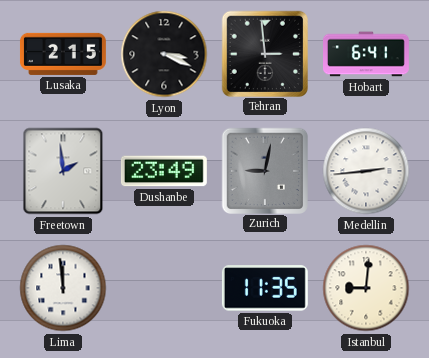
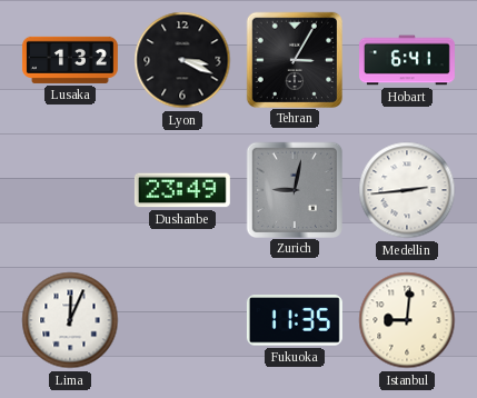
Lusaka: 2:15 -> 1:32
Tehran: 2:59 -> 3:05
Freetown: 1:59 -> none
Lima: 11:59 -> 12:04
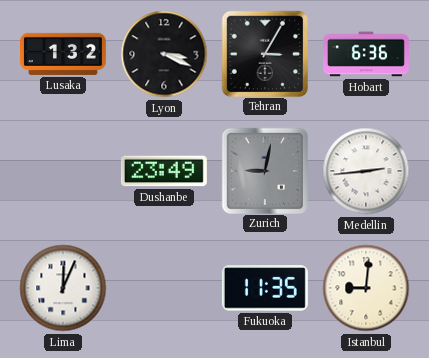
Hobart: 6:41 -> 6:36
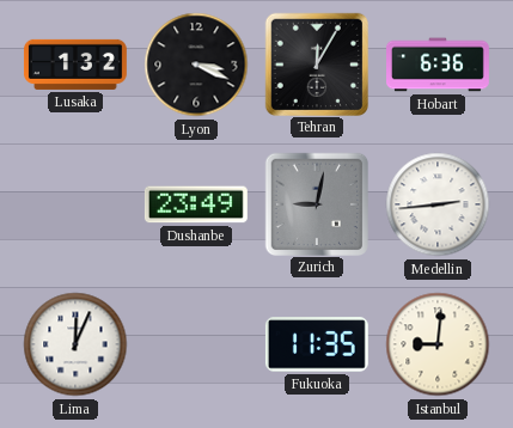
Tehran: 3:05 -> 12:05
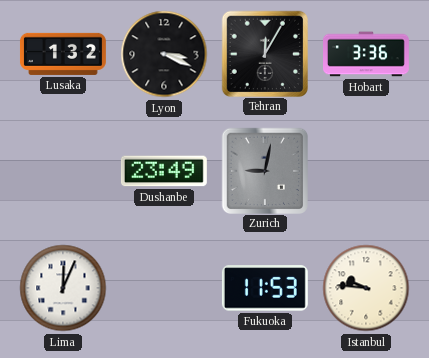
Hobart: 6:36 -> 3:36
Medellin: 2:44 -> none
Fukuoka: 11:35 -> 11:53
Istanbul: 9:01 -> 9:46
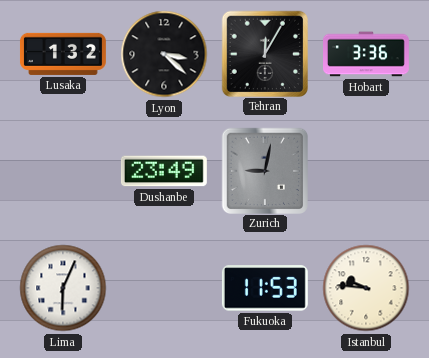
Lyon: 3:19 -> 3:22
Lima: 12:04 -> 6:04
